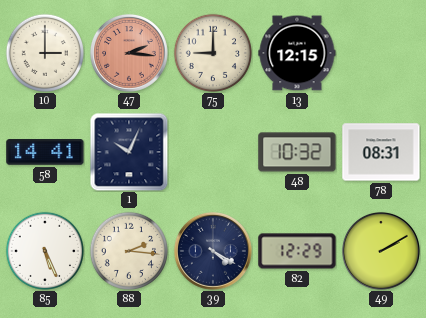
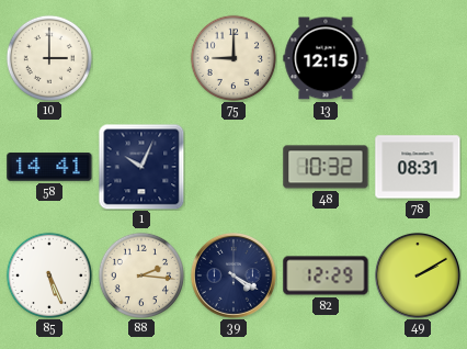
47: 2:16 -> none
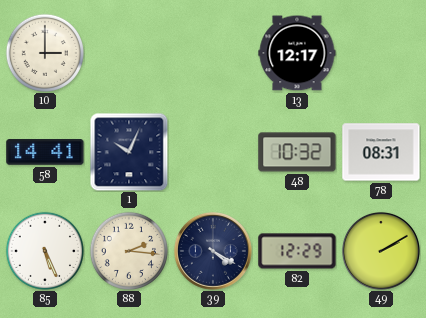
75: 9:00 -> none
13: 12:15 -> 12:17
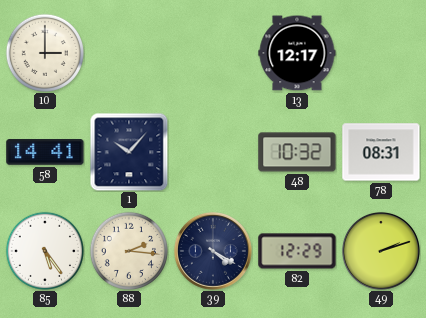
1: 10:04 -> 10:07
85: 5:26 -> 5:24
49: 2:10 -> 2:12
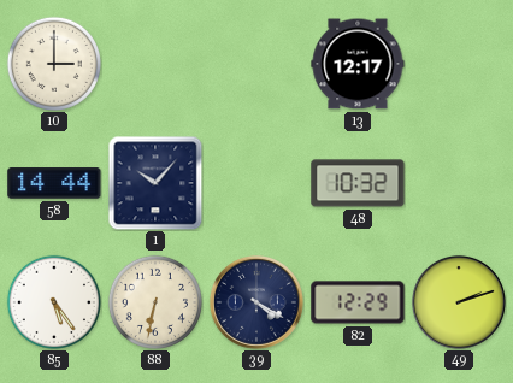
58: 14:41 -> 14:44
78: 08:31 -> none
88: 2:16 -> 6:32
